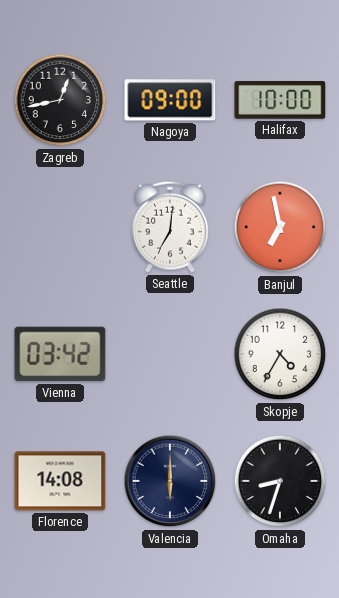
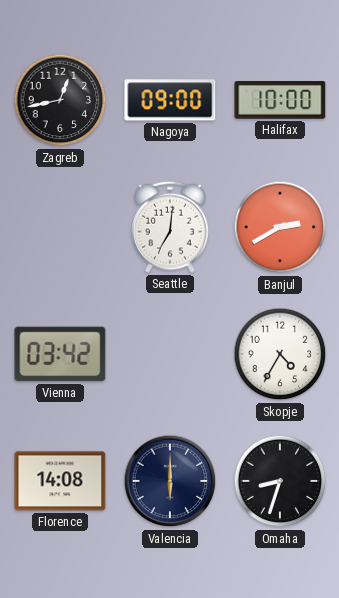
Banjul: 6:58 -> 2:40
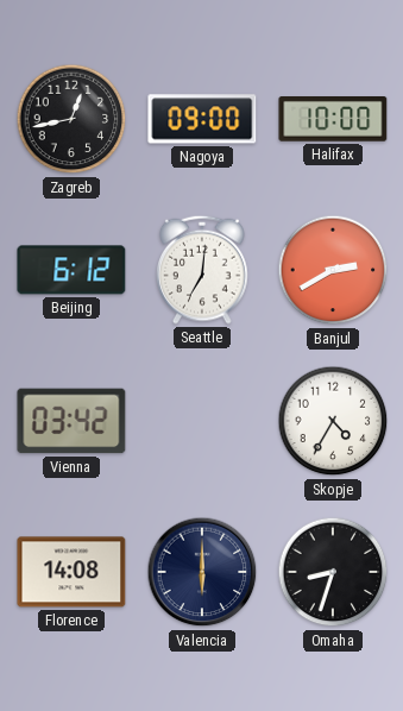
Beijing: none -> 6:12
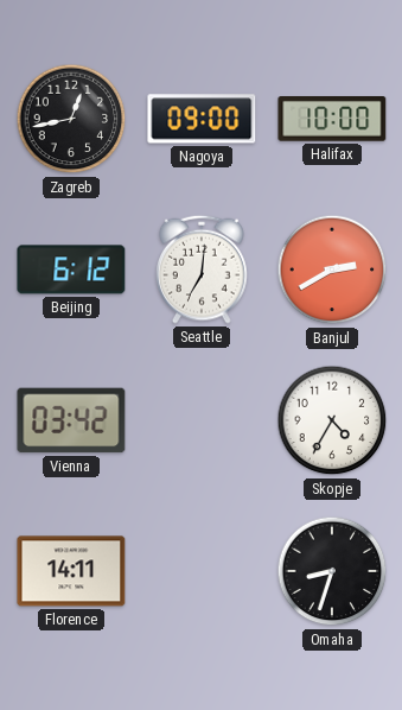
Florence: 14:08 -> 14:11
Valencia: 6:00 -> none
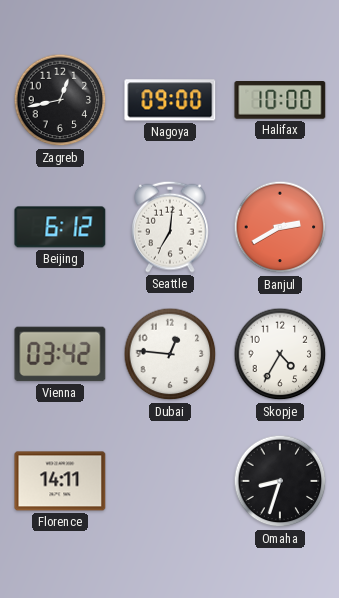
Dubai: none -> 12:46
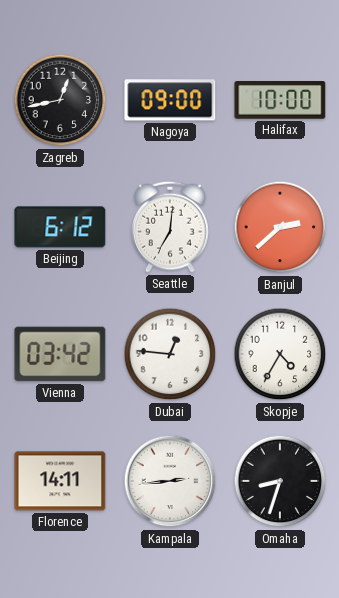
Banjul: 2:40 -> 2:38
Kampala: none -> 2:44
